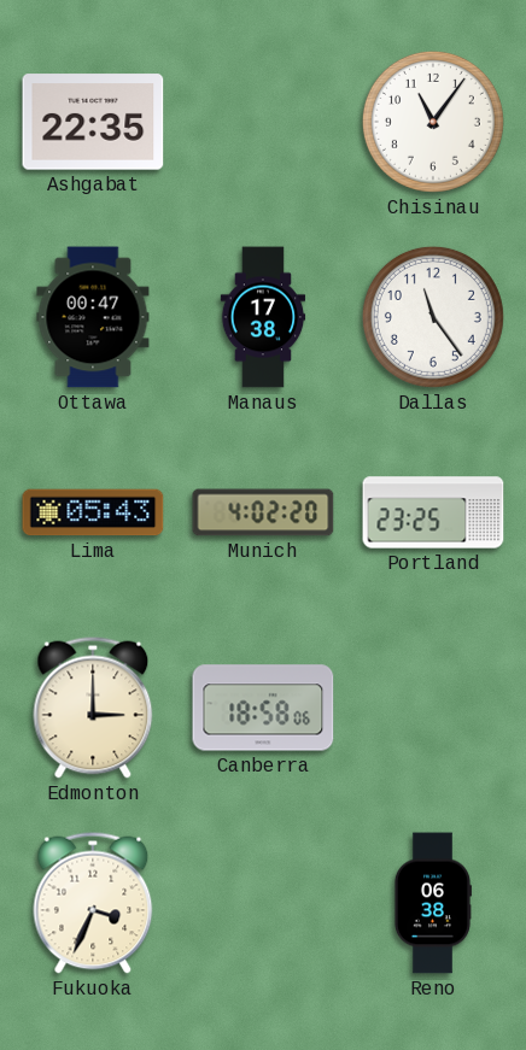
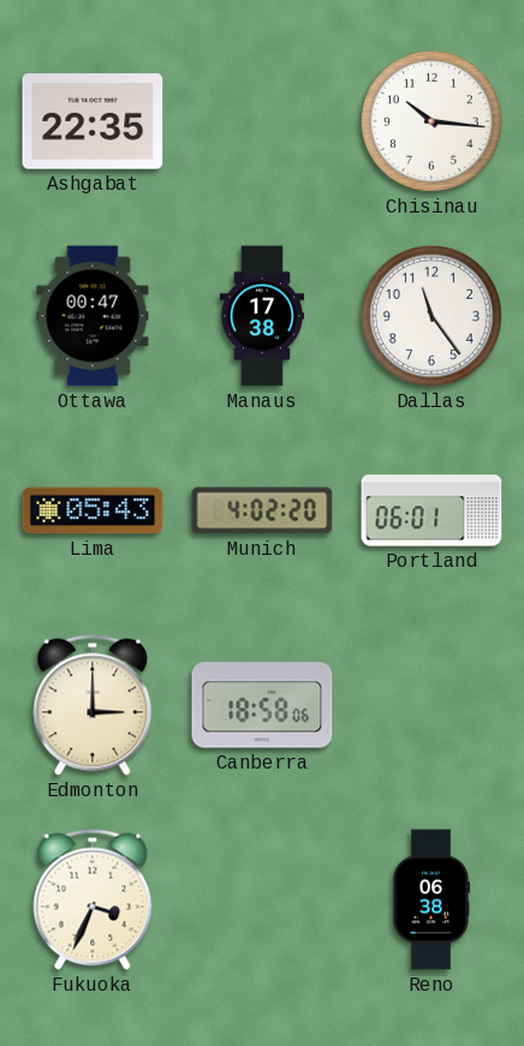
Chisinau: 11:06 -> 10:16
Portland: 23:25 -> 06:01
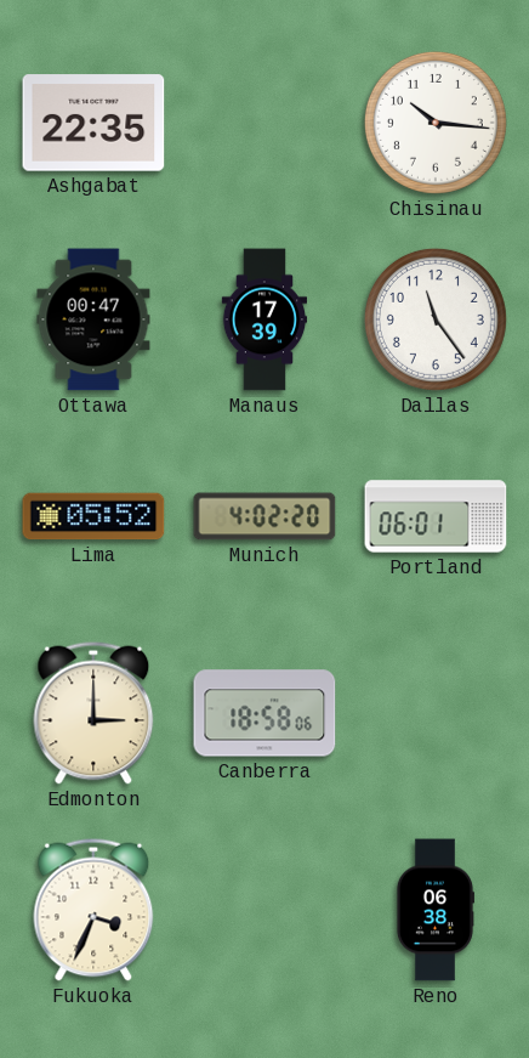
Manaus: 17:38 -> 17:39
Lima: 05:43 -> 05:52
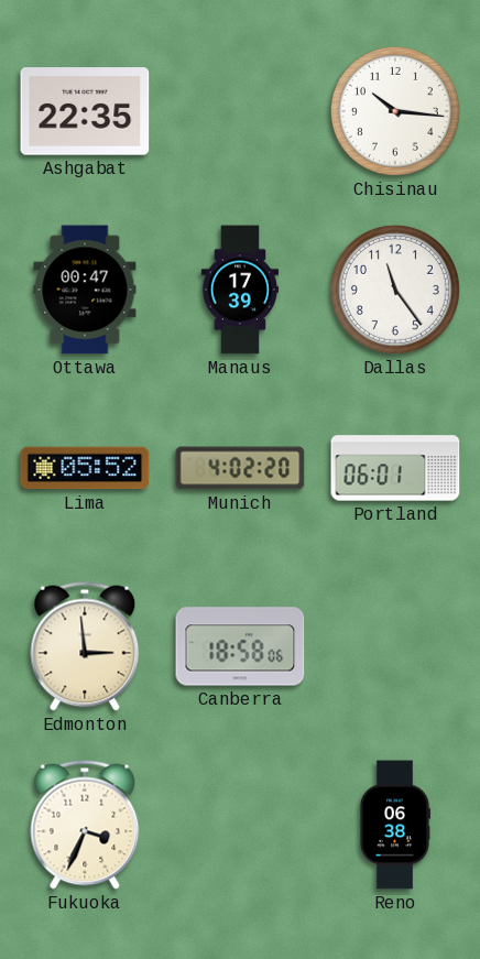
Edmonton: 3:00 -> 2:59
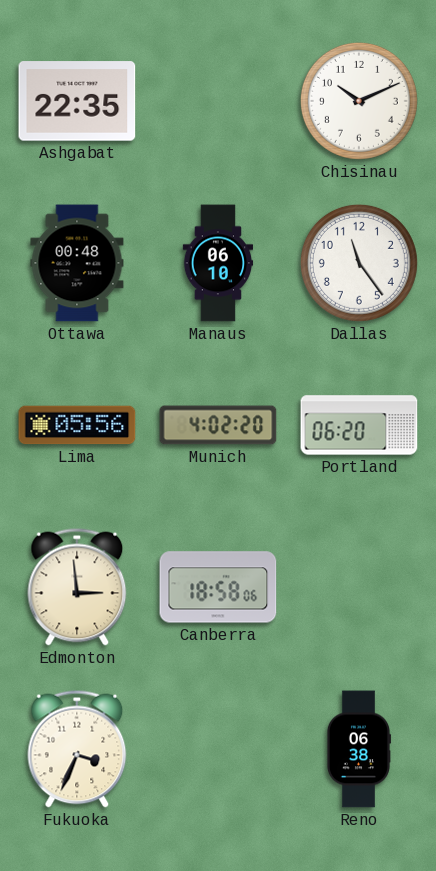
Chisinau: 10:16 -> 10:11
Ottawa: 00:47 -> 00:48
Manaus: 17:39 -> 06:10
Lima: 05:52 -> 05:56
Portland: 06:01 -> 06:20
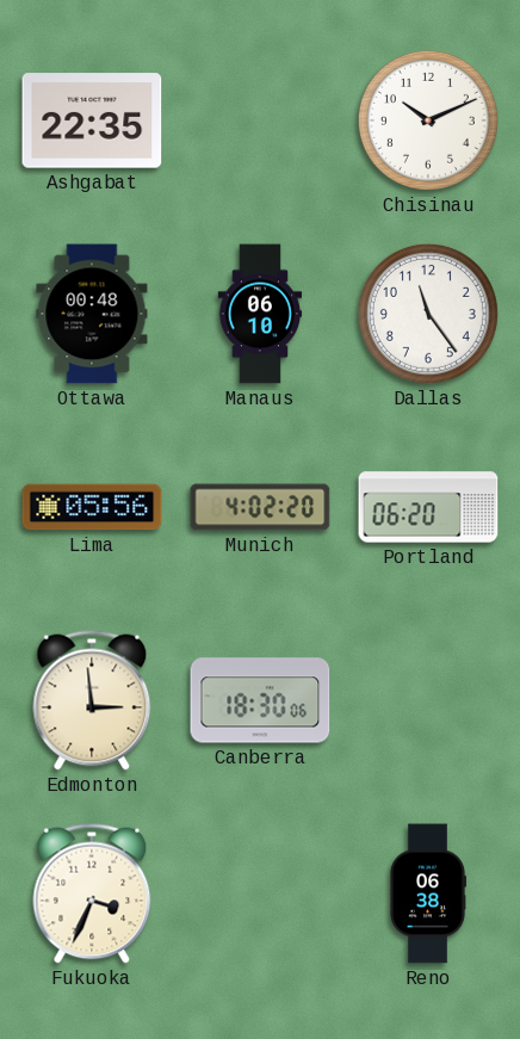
Canberra: 18:58 -> 18:30
